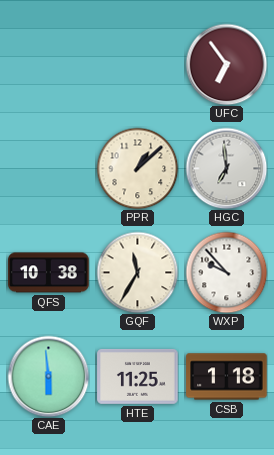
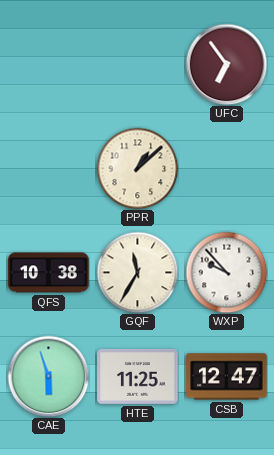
HGC: 6:59 -> none
CAE: 5:59 -> 5:57
CSB: 1:18 -> 12:47
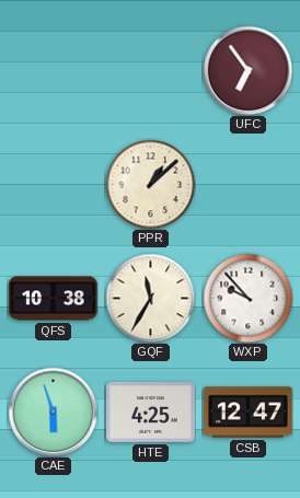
HTE: 11:25 -> 4:25
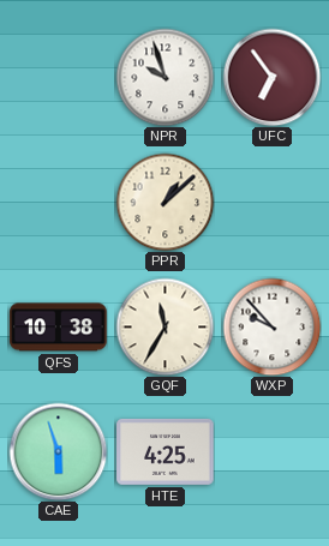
NPR: none -> 9:57
CSB: 12:47 -> none
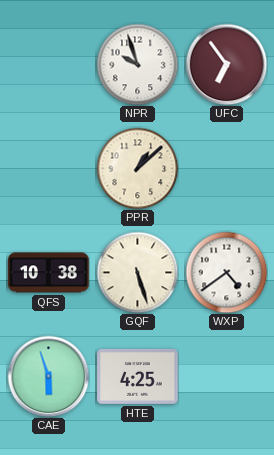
GQF: 11:35 -> 5:27
WXP: 9:53 -> 4:39
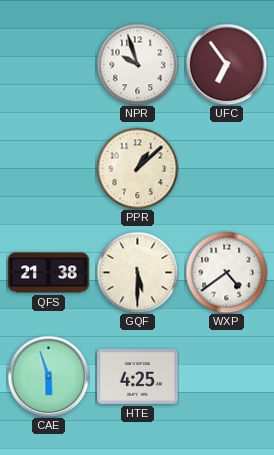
QFS: 10:38 -> 21:38
GQF: 5:27 -> 5:30
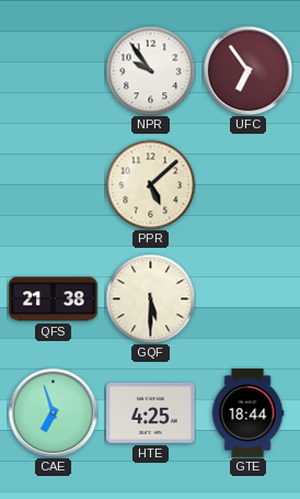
NPR: 9:57 -> 9:54
PPR: 1:08 -> 5:08
WXP: 4:39 -> none
CAE: 5:57 -> 6:57
GTE: none -> 18:44
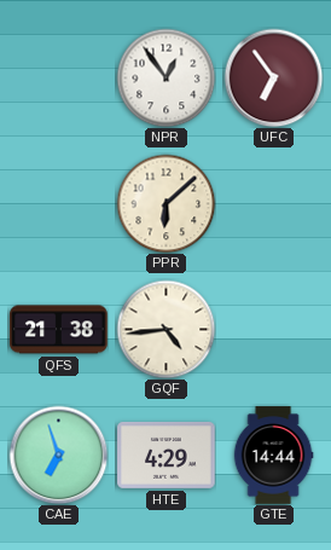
NPR: 9:54 -> 12:54
PPR: 5:08 -> 6:08
GQF: 5:30 -> 4:44
HTE: 4:25 -> 4:29
GTE: 18:44 -> 14:44
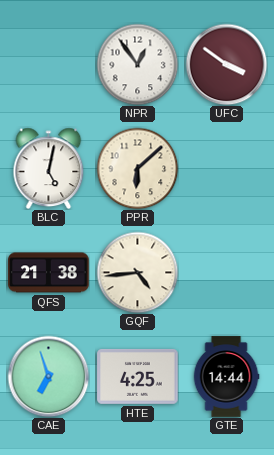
UFC: 6:54 -> 3:51
BLC: none -> 5:02
HTE: 4:29 -> 4:25
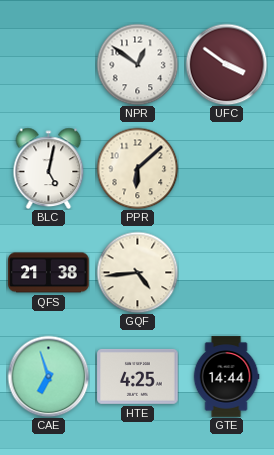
NPR: 12:54 -> 12:51
